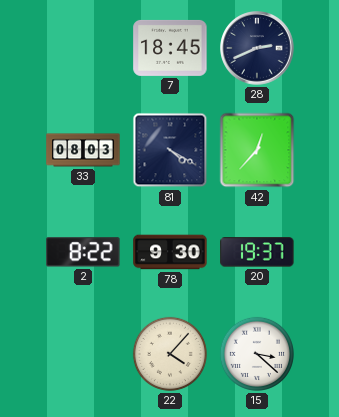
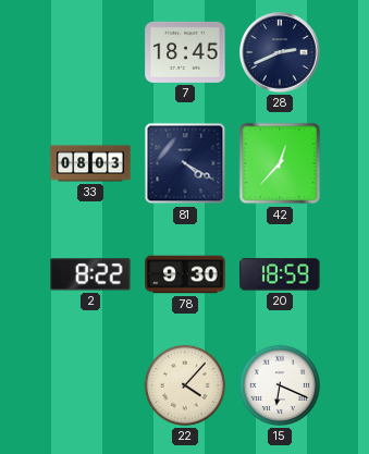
20: 19:37 -> 18:59
15: 3:22 -> 6:19
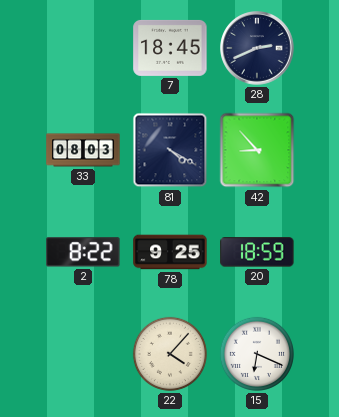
42: 12:37 -> 8:53
78: 9:30 -> 9:25
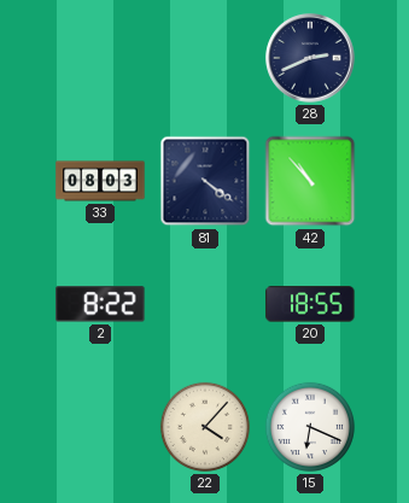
7: 18:45 -> none
81: 4:20 -> 4:21
42: 8:53 -> 10:53
78: 9:25 -> none
20: 18:59 -> 18:55
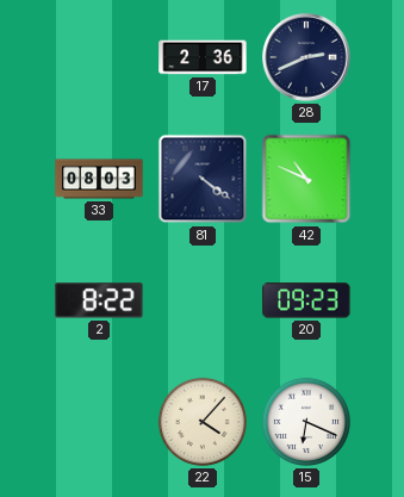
17: none -> 2:36
42: 10:53 -> 10:49
20: 18:55 -> 09:23
